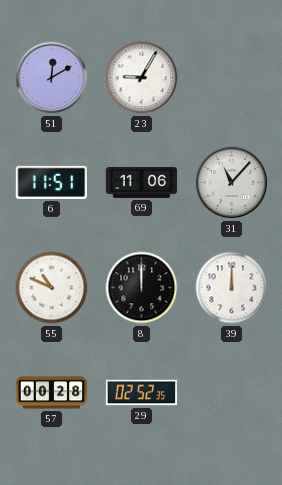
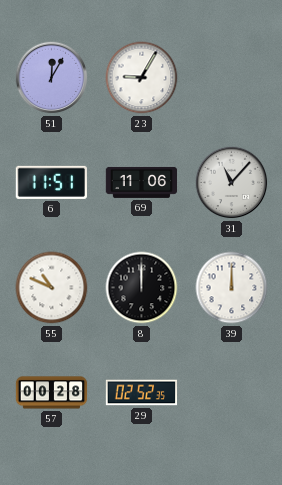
51: 12:10 -> 12:05
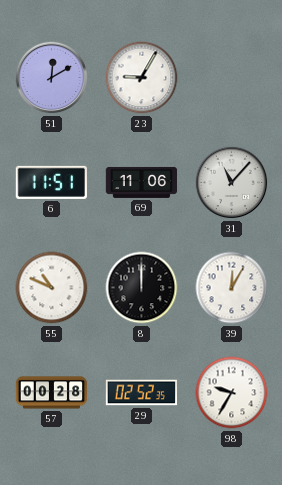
51: 12:05 -> 12:10
39: 12:00 -> 12:05
98: none -> 9:35
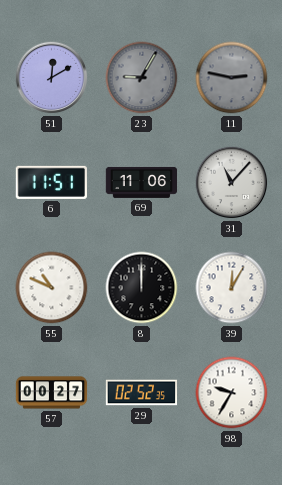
23 dial: white -> grey
11: none -> 2:47
57: 00:28 -> 00:27
